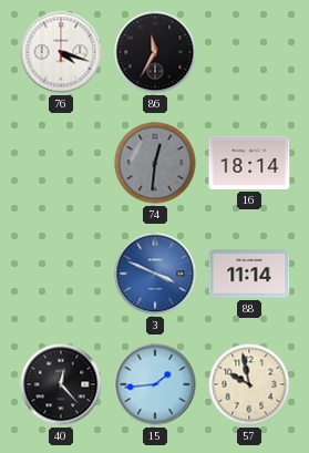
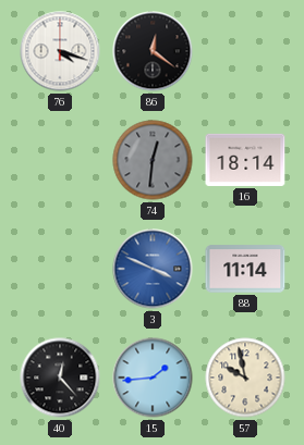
86: 11:35 -> 12:21
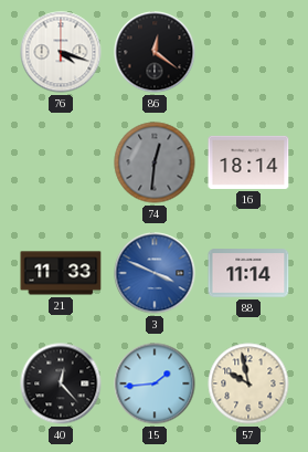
21: none -> 11:33
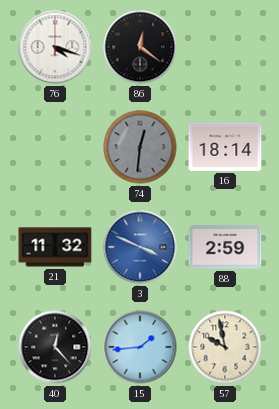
21: 11:33 -> 11:32
88: 11:14 -> 2:59
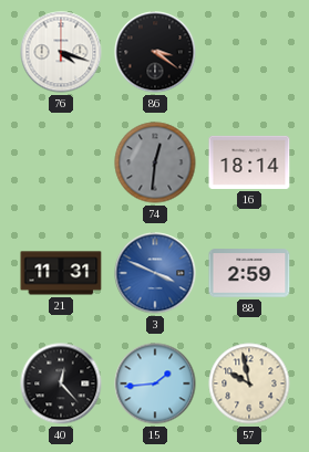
86: 12:21 -> 3:21
21: 11:32 -> 11:31
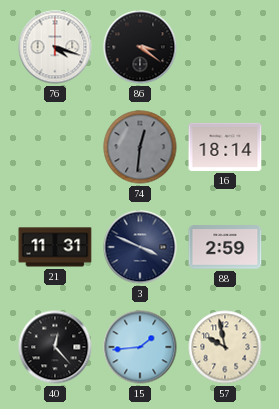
3 dial: blue -> navy
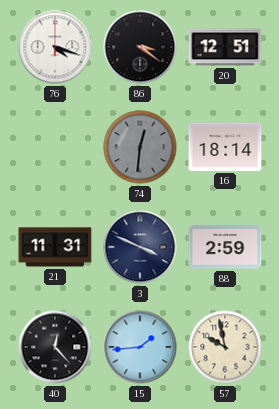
20: none -> 12:51
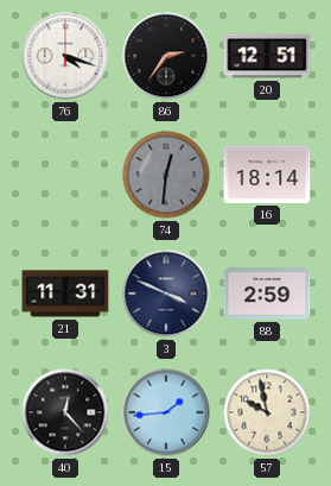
86: 3:21 -> 2:36
